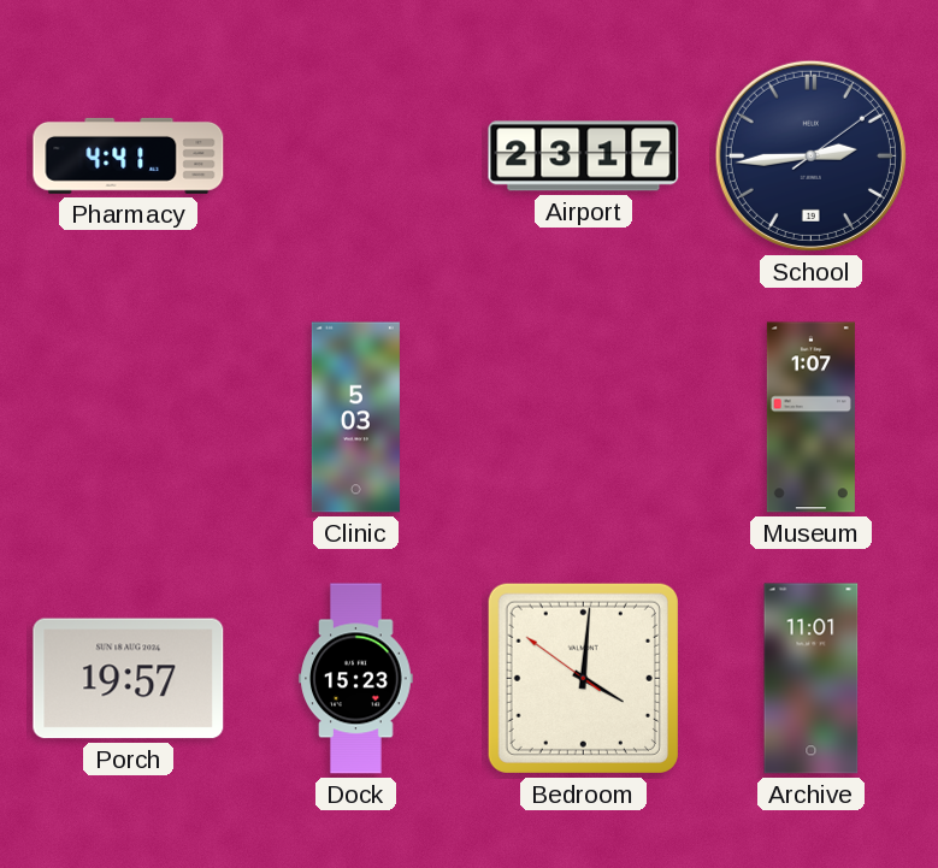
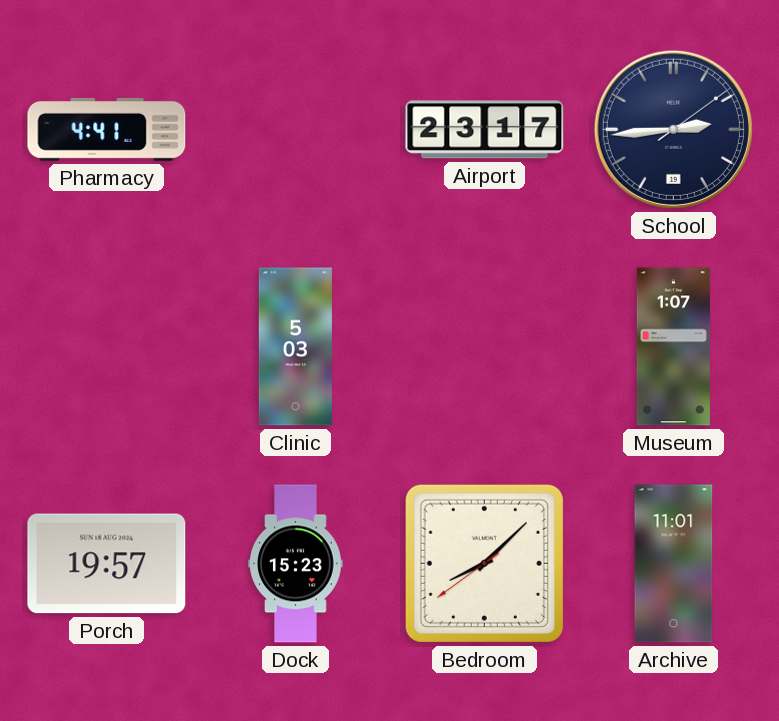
Bedroom: 4:00 -> 8:07
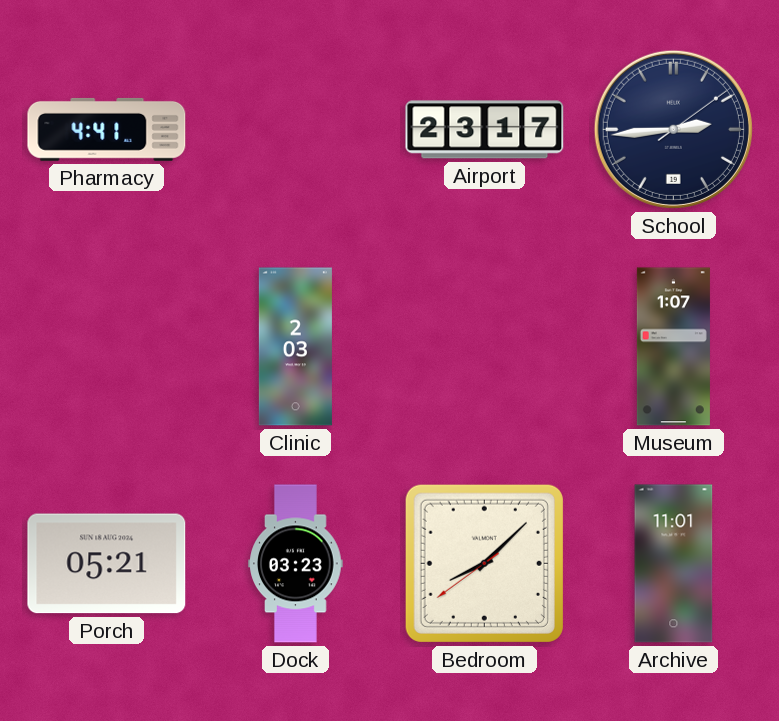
Clinic: 5:03 -> 2:03
Porch: 19:57 -> 05:21
Dock: 15:23 -> 03:23
